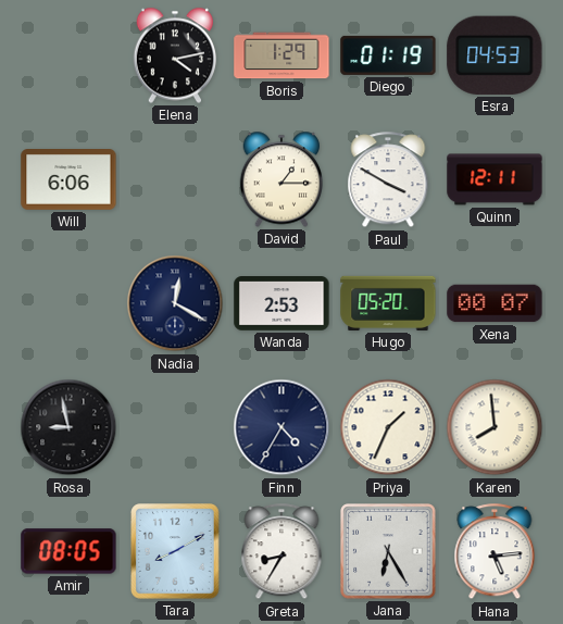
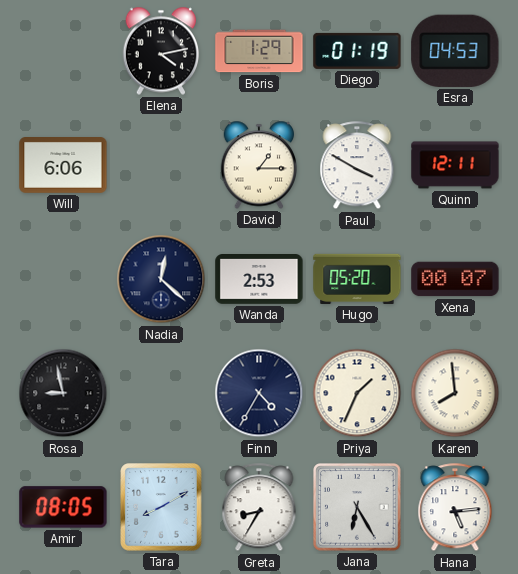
Nadia: 12:20 -> 12:22
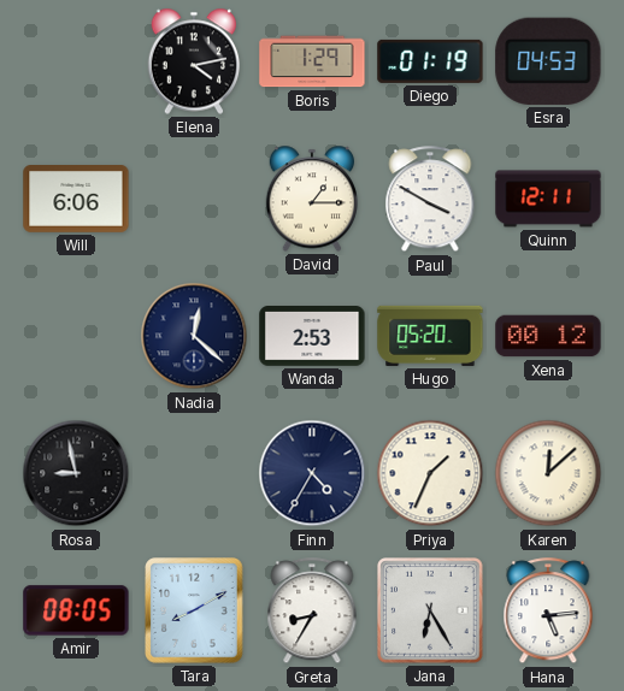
Xena: 00:07 -> 00:12
Karen: 7:59 -> 12:08
